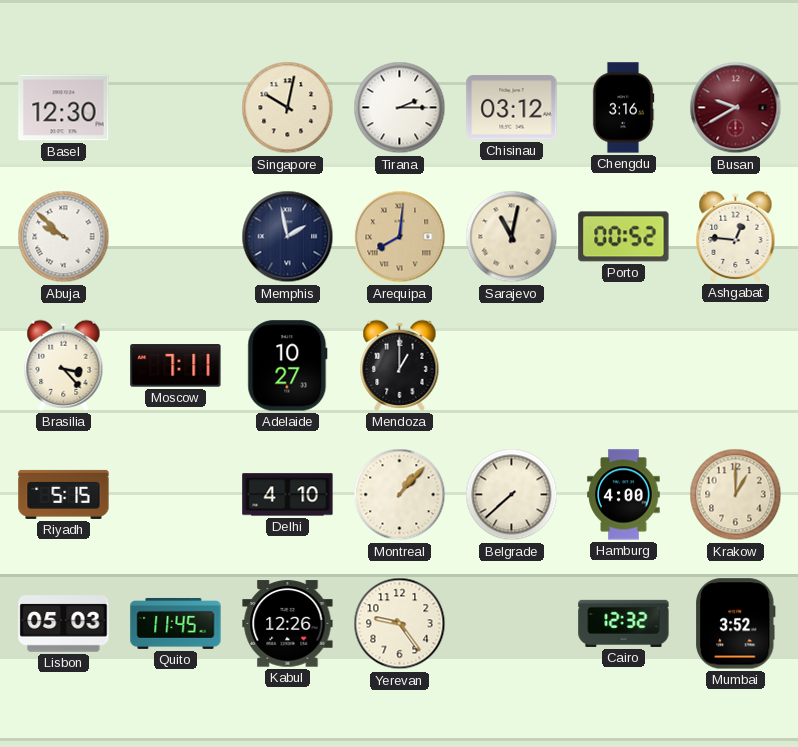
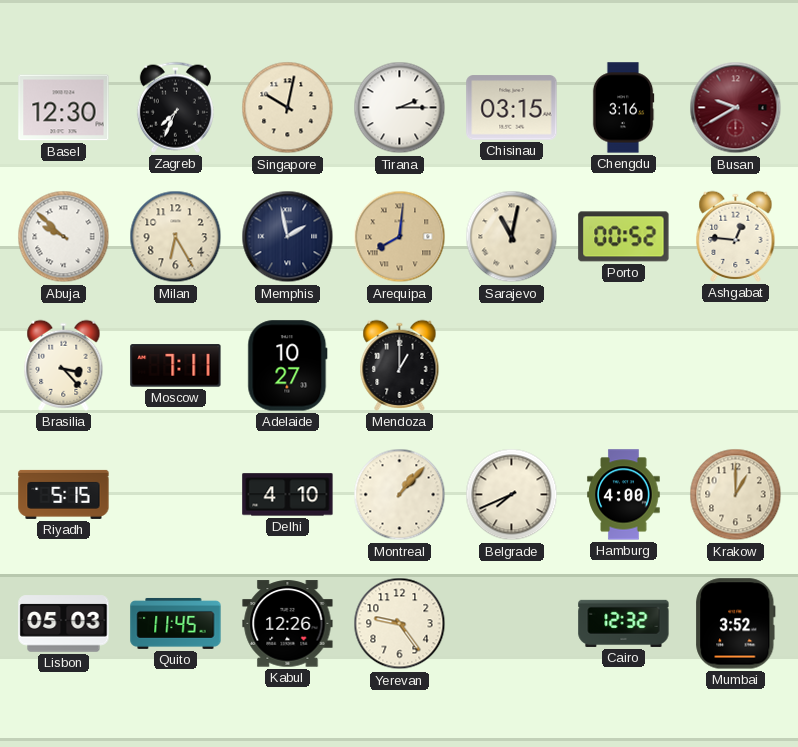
Zagreb: none -> 7:34
Chisinau: 03:12 -> 03:15
Milan: none -> 6:25
Belgrade: 7:38 -> 7:41
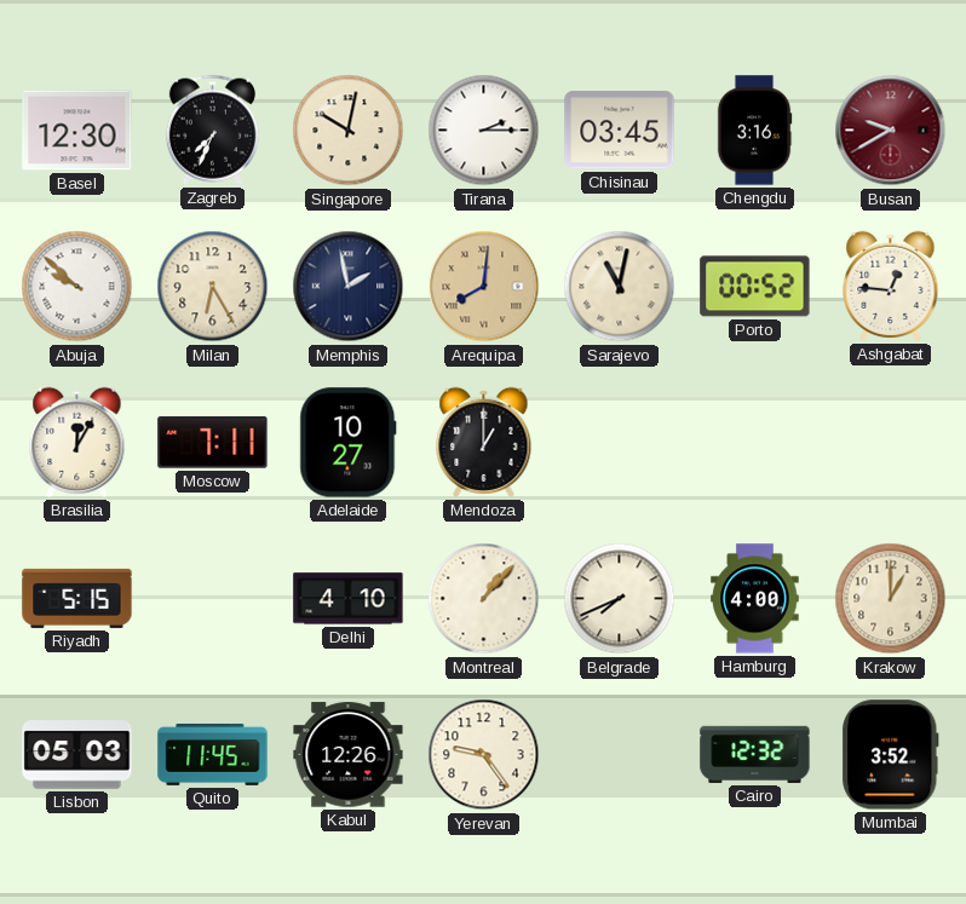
Chisinau: 03:15 -> 03:45
Brasilia: 3:23 -> 12:05
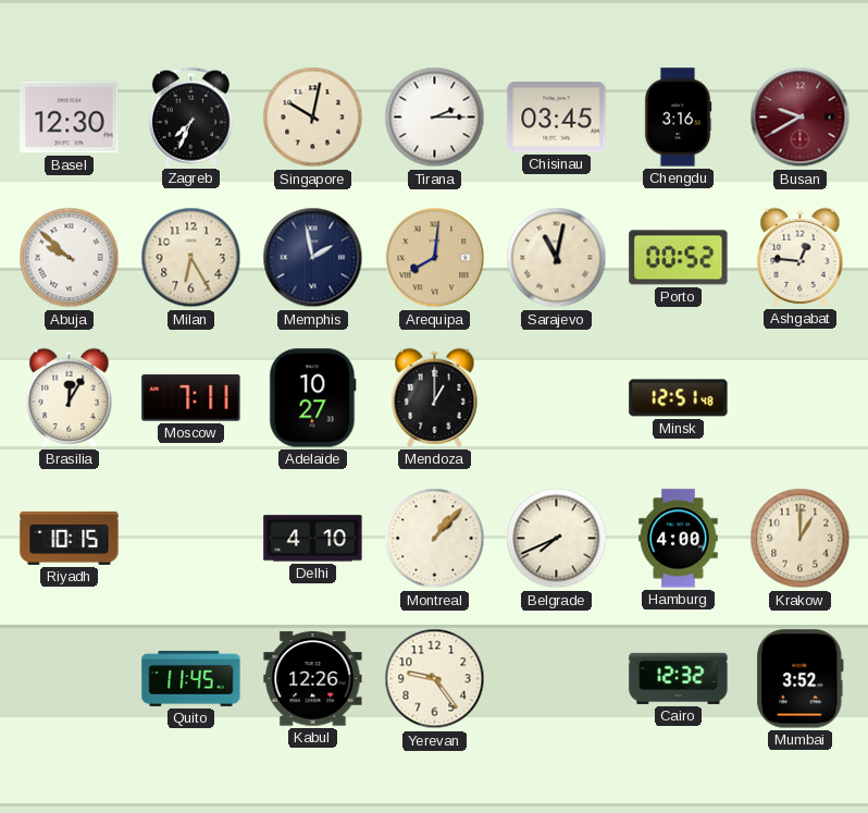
Minsk: none -> 12:51
Riyadh: 5:15 -> 10:15
Lisbon: 05:03 -> none
